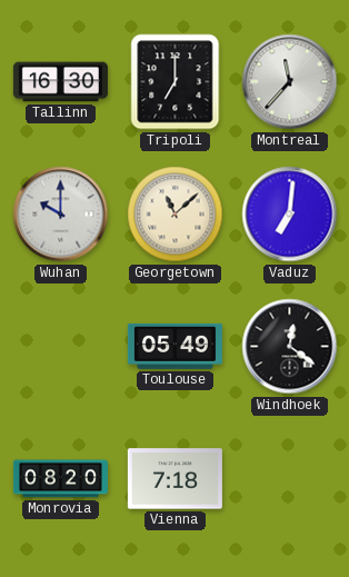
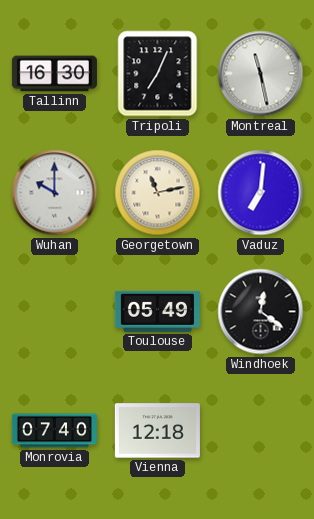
Tripoli: 7:00 -> 7:04
Montreal: 11:37 -> 11:28
Georgetown: 11:08 -> 11:13
Monrovia: 08:20 -> 07:40
Vienna: 7:18 -> 12:18
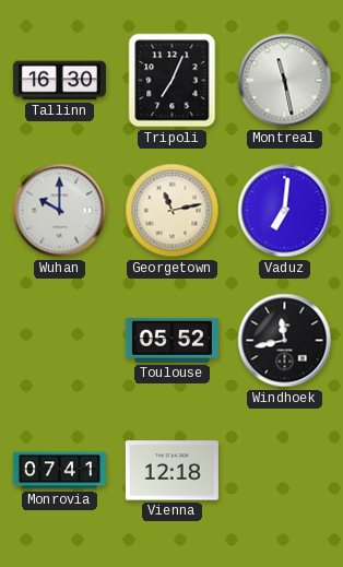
Toulouse: 05:49 -> 05:52
Windhoek: 12:21 -> 11:43
Monrovia: 07:40 -> 07:41
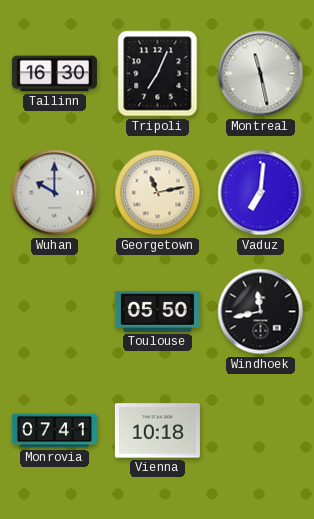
Toulouse: 05:52 -> 05:50
Vienna: 12:18 -> 10:18
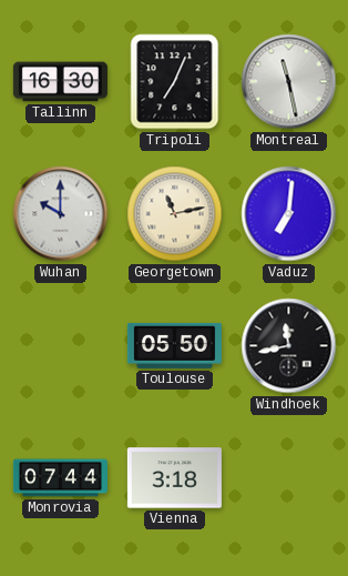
Monrovia: 07:41 -> 07:44
Vienna: 10:18 -> 3:18
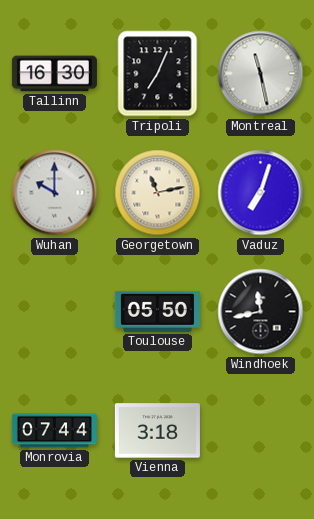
Vaduz: 7:01 -> 7:03
